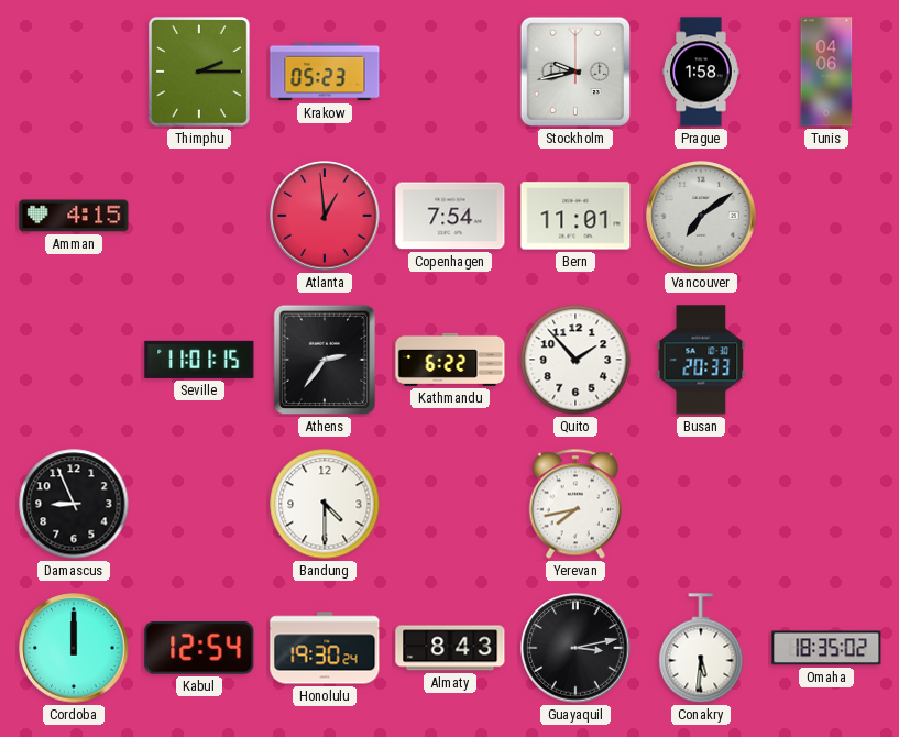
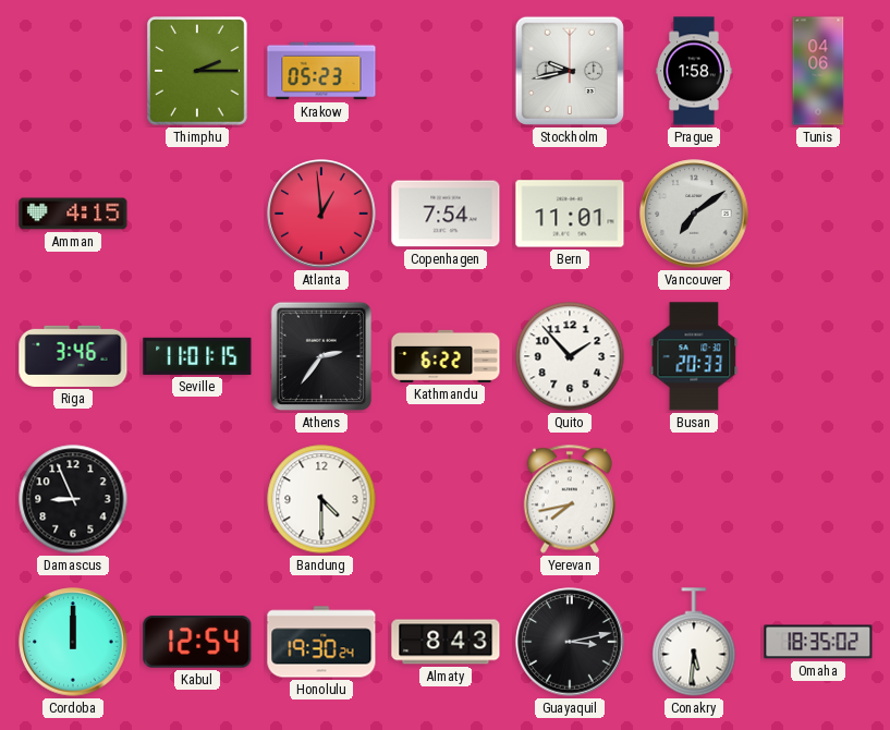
Riga: none -> 3:46
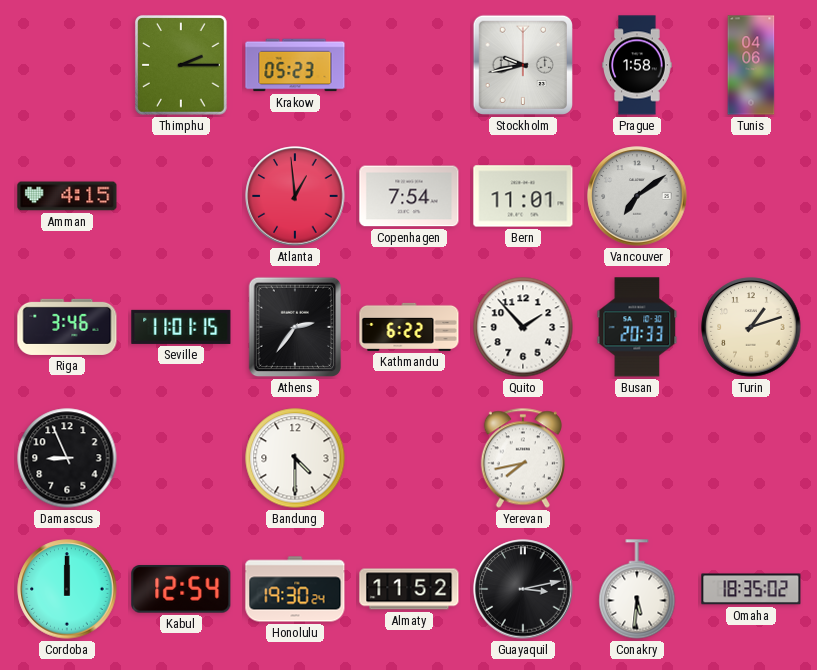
Turin: none -> 1:12
Almaty: 8:43 -> 11:52
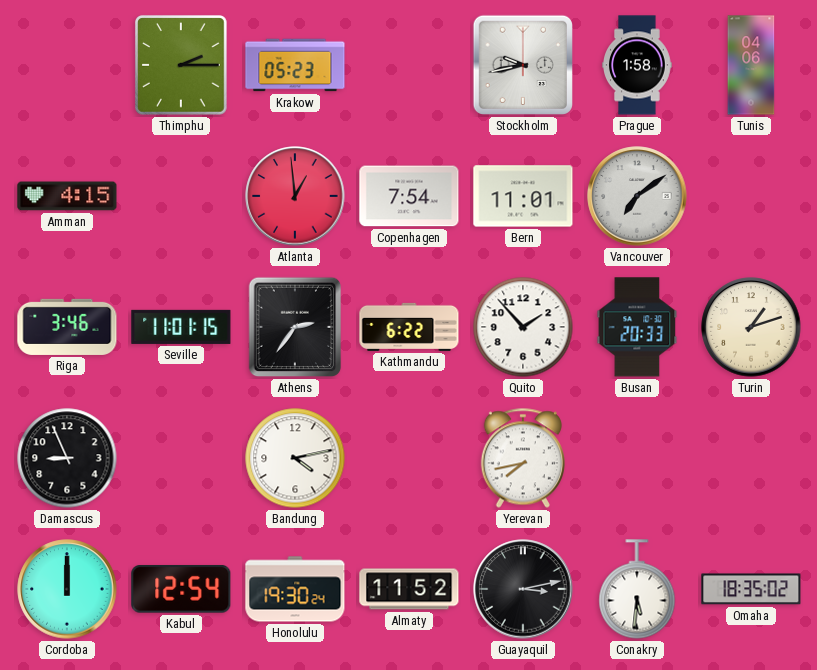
Bandung: 4:30 -> 4:13
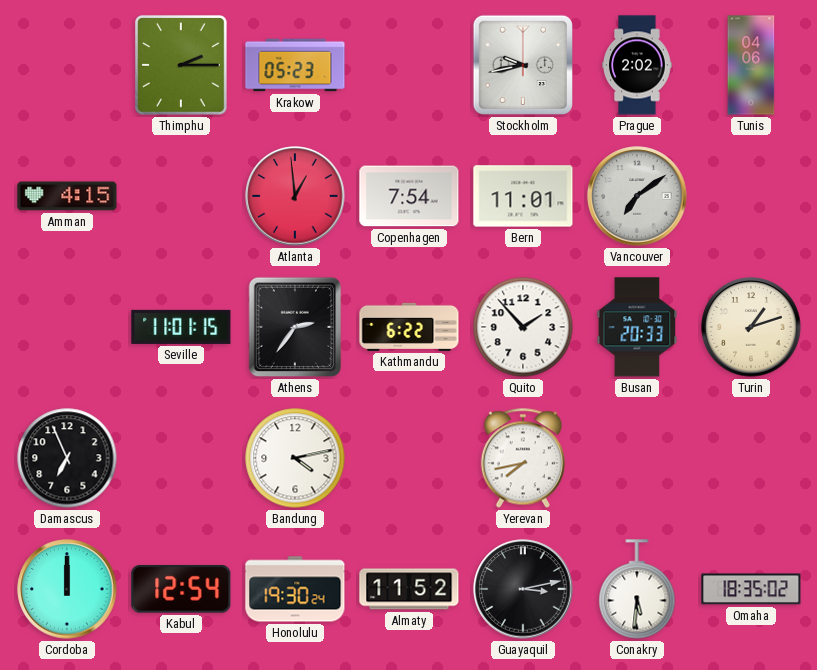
Prague: 1:58 -> 2:02
Riga: 3:46 -> none
Damascus: 8:56 -> 6:56
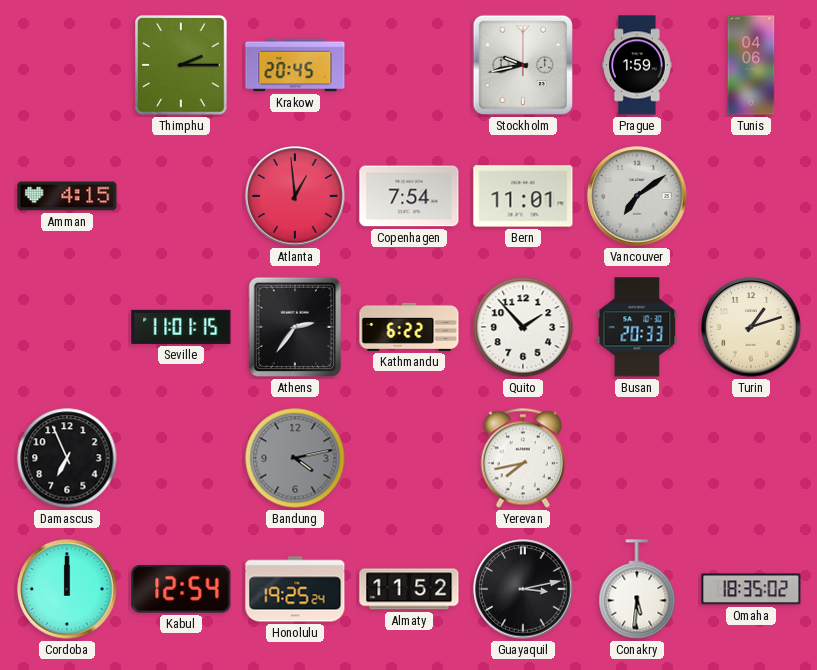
Krakow: 05:23 -> 20:45
Prague: 2:02 -> 1:59
Bandung dial: white -> grey
Honolulu: 19:30 -> 19:25
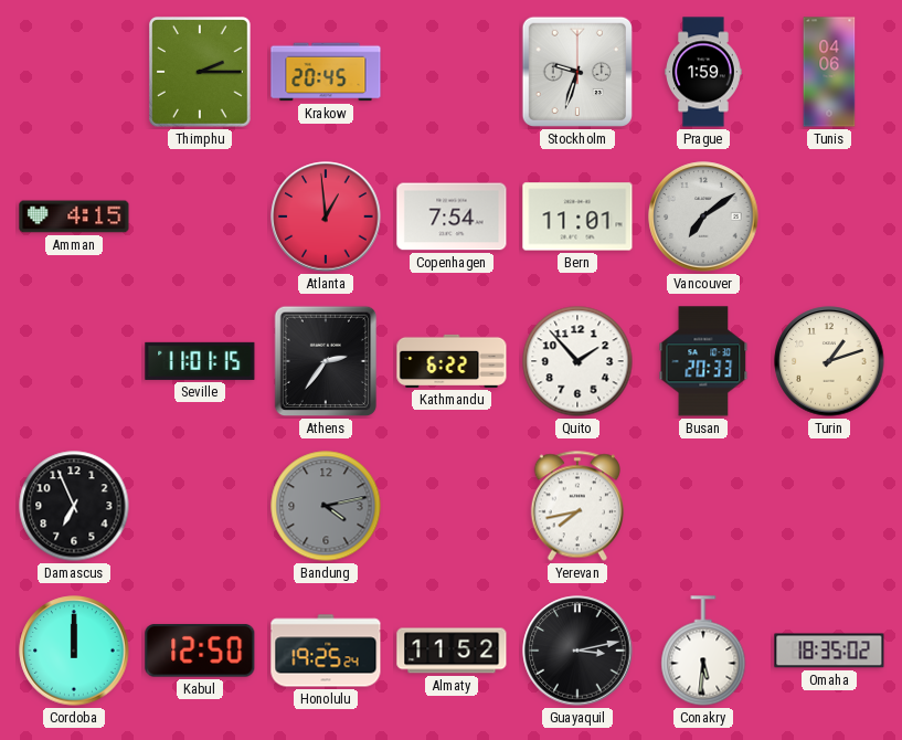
Stockholm: 9:43 -> 9:33
Kabul: 12:54 -> 12:50
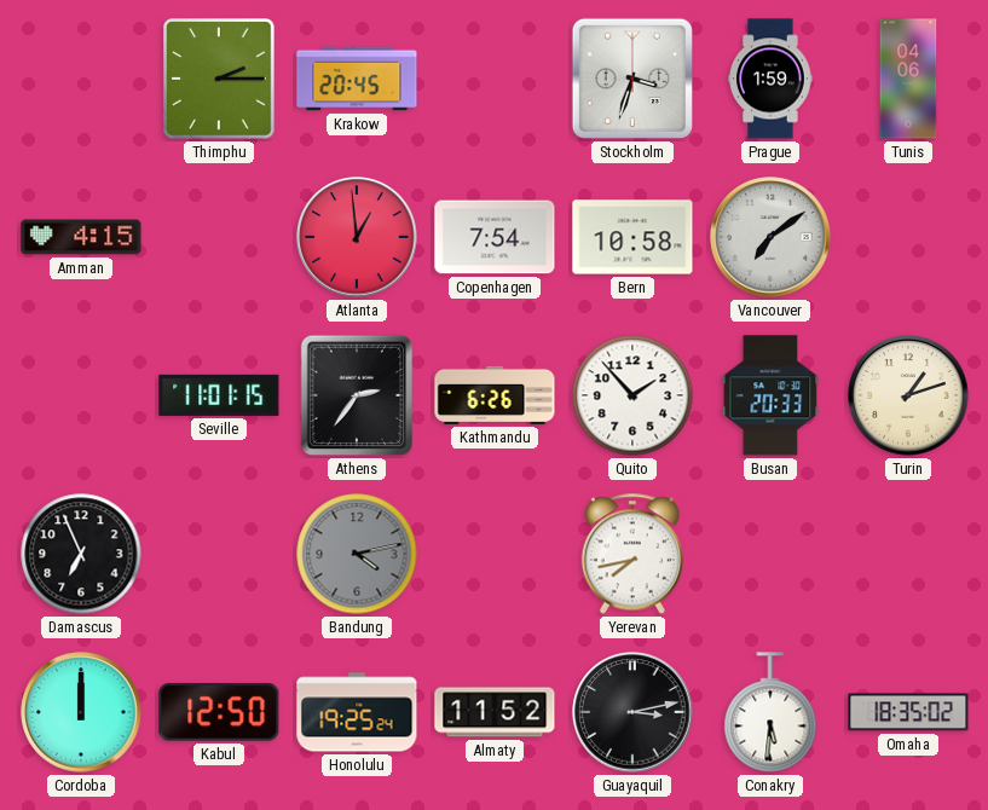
Stockholm: 9:33 -> 3:33
Bern: 11:01 -> 10:58
Kathmandu: 6:22 -> 6:26
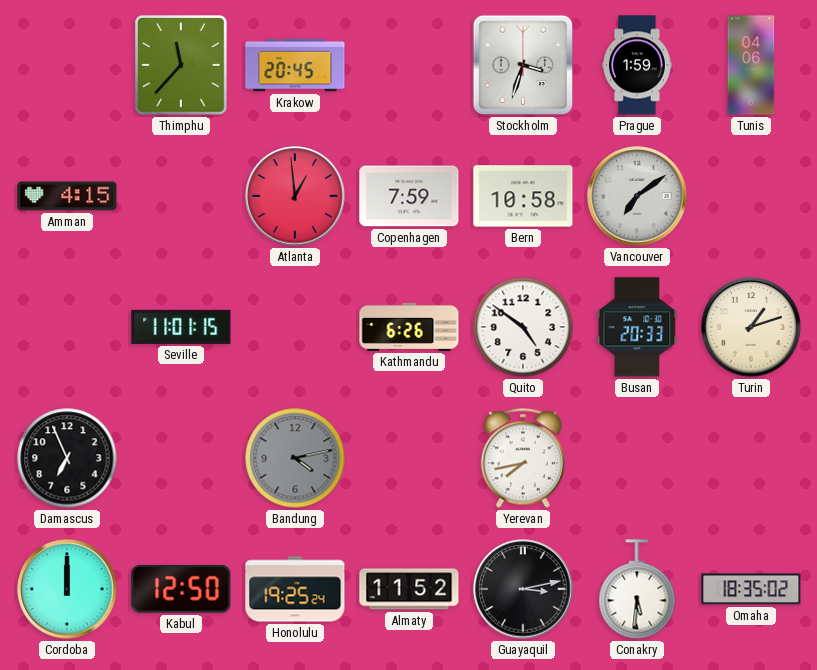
Thimphu: 2:15 -> 11:37
Copenhagen: 7:54 -> 7:59
Athens: 2:36 -> none
Quito: 1:53 -> 4:51
